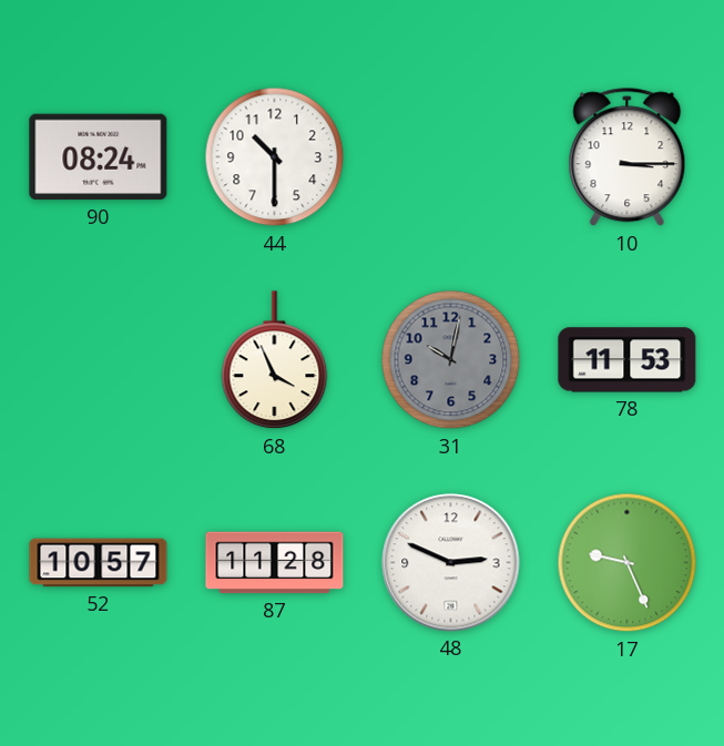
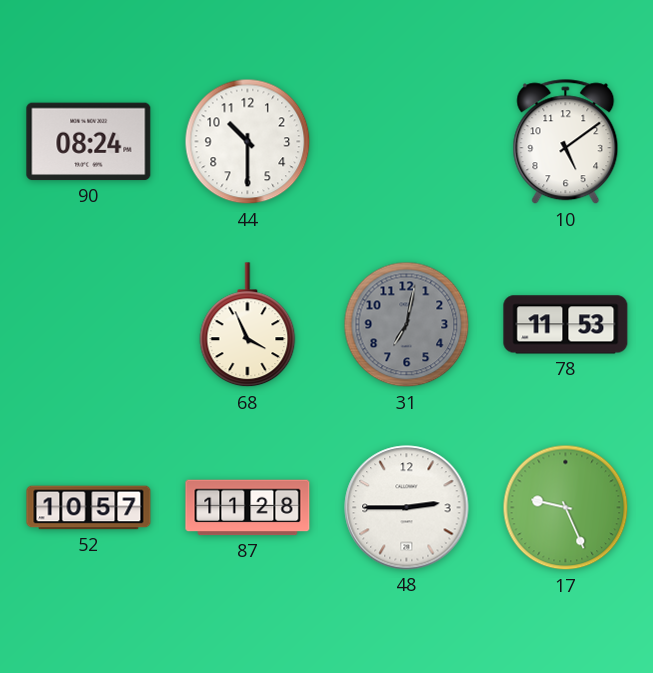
10: 3:15 -> 5:09
31: 10:02 -> 7:02
48: 2:49 -> 2:45
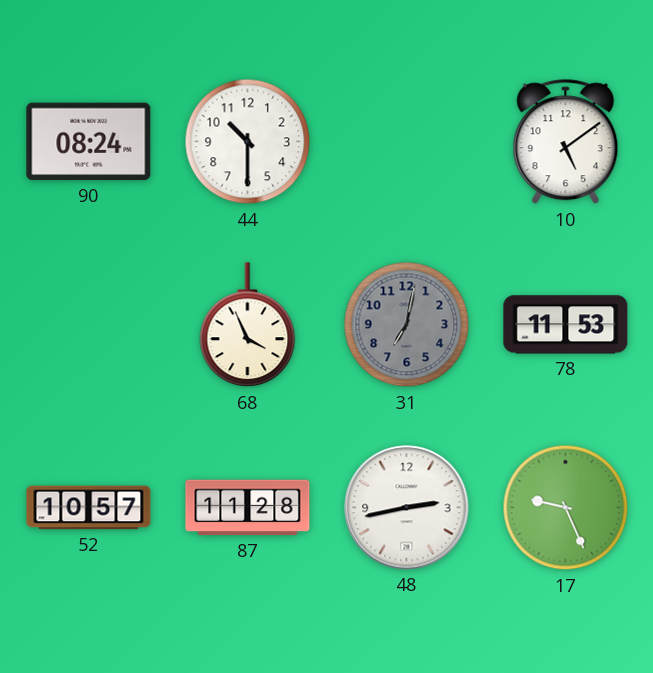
48: 2:45 -> 2:43
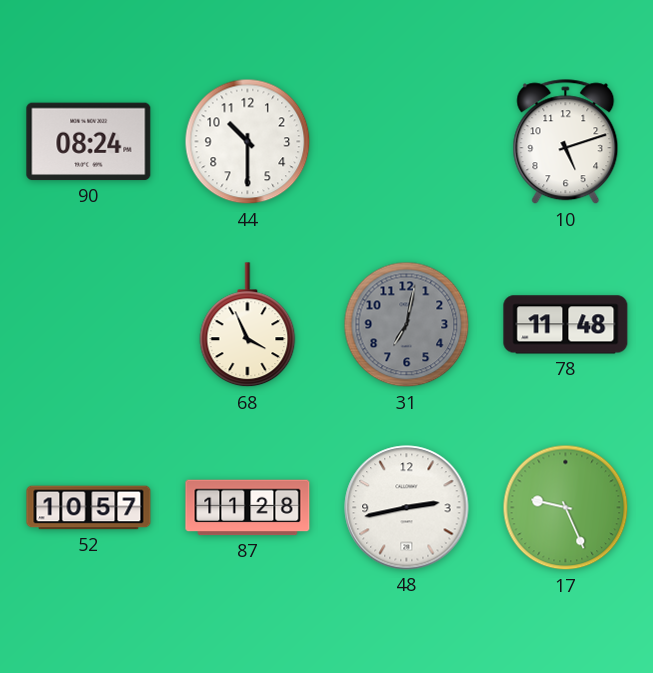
10: 5:09 -> 5:12
78: 11:53 -> 11:48
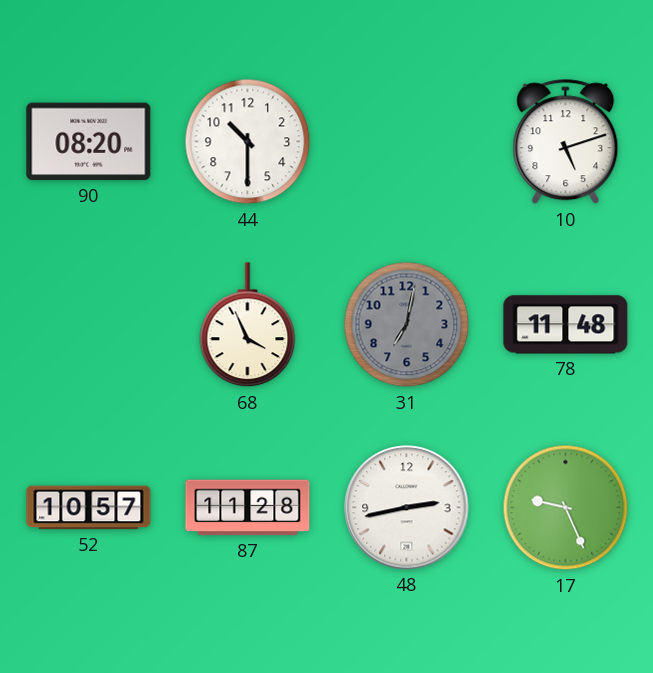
90: 08:24 -> 08:20
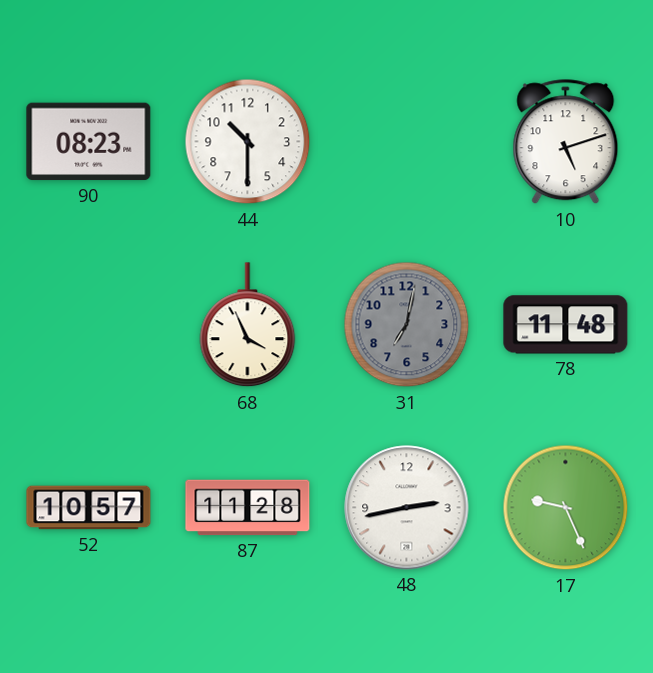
90: 08:20 -> 08:23
